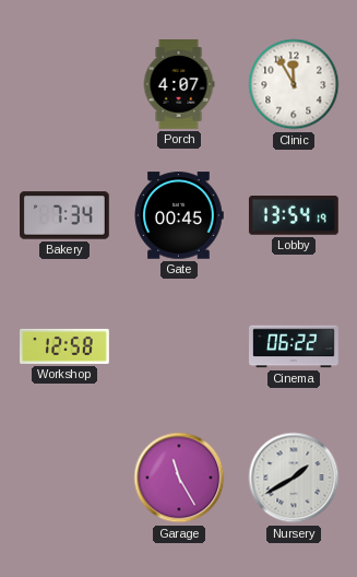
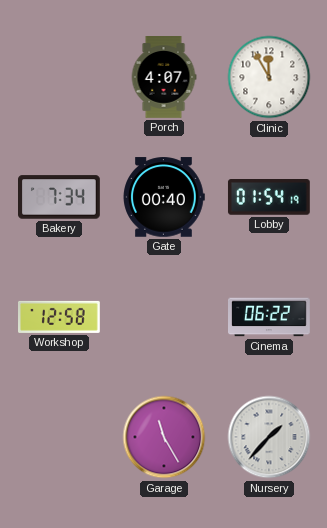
Gate: 00:45 -> 00:40
Lobby: 13:54 -> 01:54
Nursery: 1:40 -> 1:37
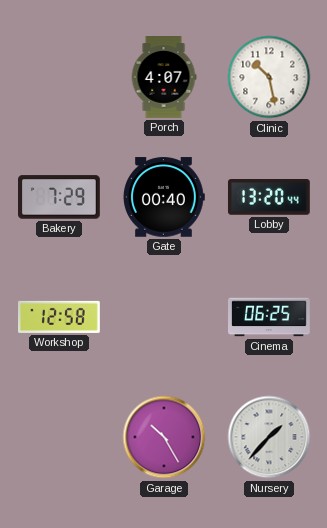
Clinic: 11:55 -> 10:28
Bakery: 7:34 -> 7:29
Lobby: 01:54 -> 13:20
Cinema: 06:22 -> 06:25
Garage: 11:25 -> 10:25
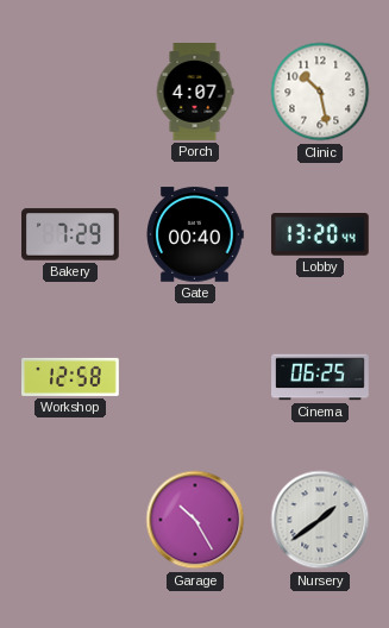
Nursery: 1:37 -> 1:39
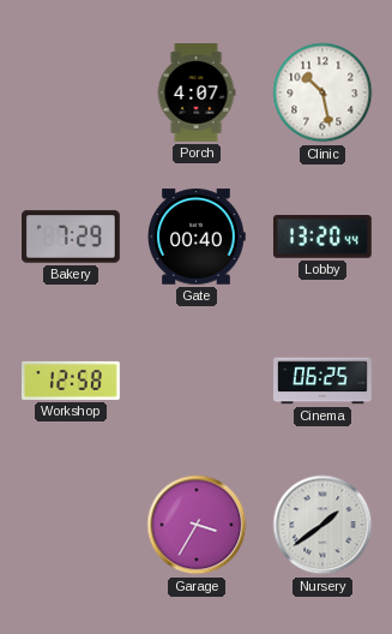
Garage: 10:25 -> 3:35
